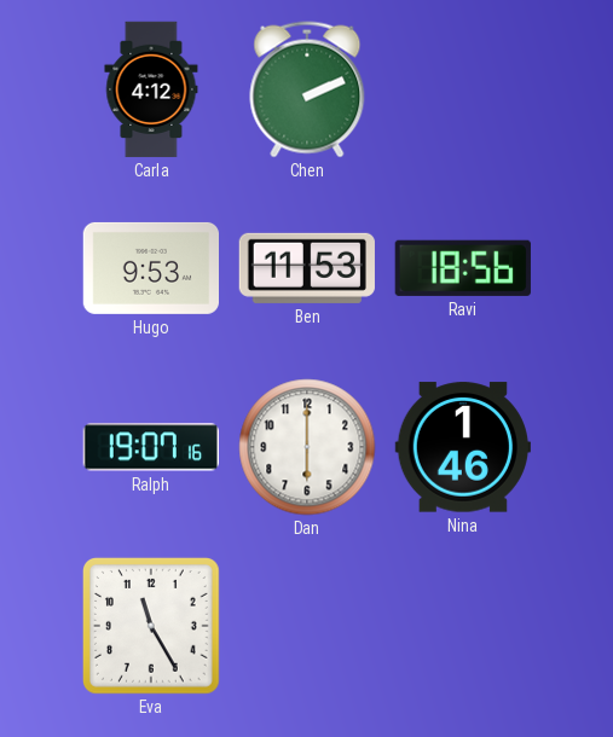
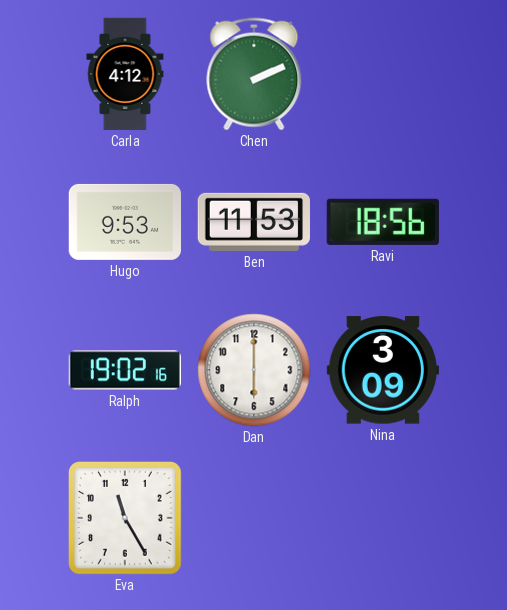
Ralph: 19:07 -> 19:02
Nina: 1:46 -> 3:09
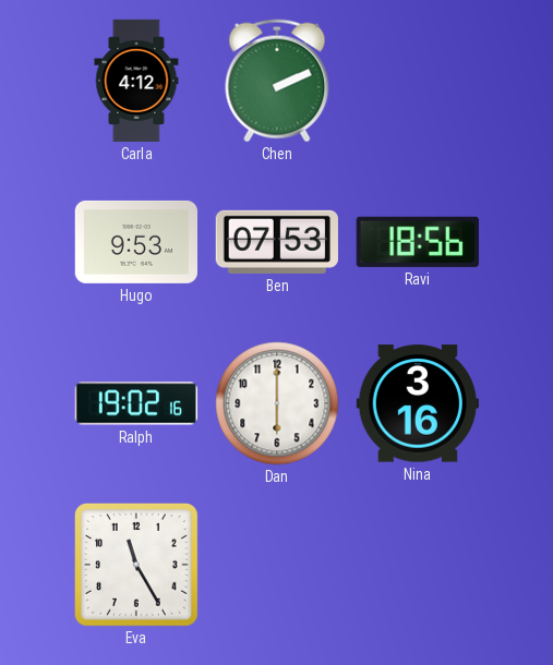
Ben: 11:53 -> 07:53
Nina: 3:09 -> 3:16
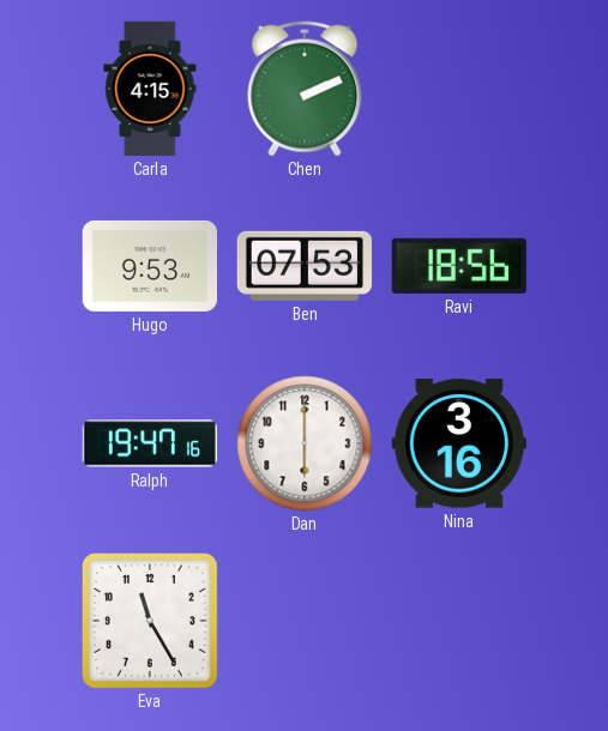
Carla: 4:12 -> 4:15
Ralph: 19:02 -> 19:47
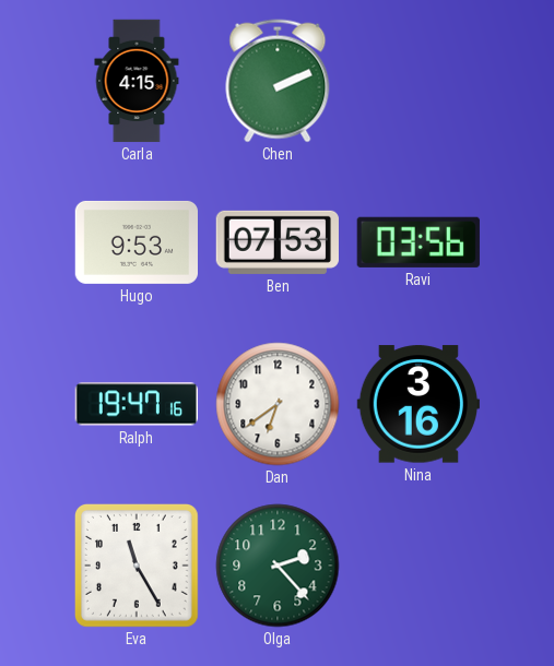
Ravi: 18:56 -> 03:56
Dan: 6:00 -> 6:39
Olga: none -> 2:23
